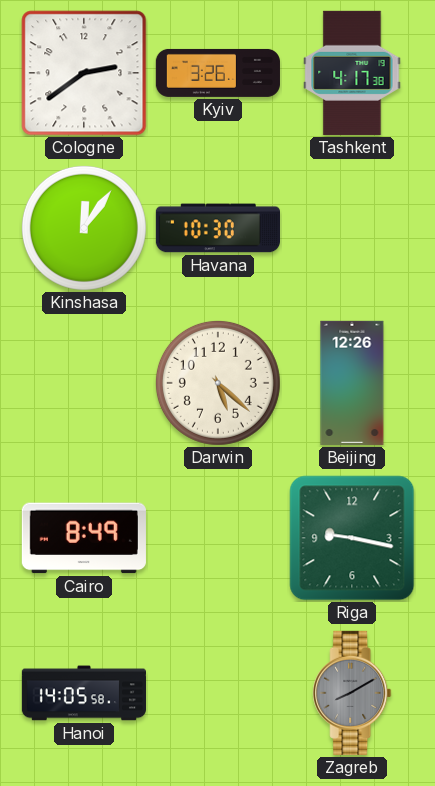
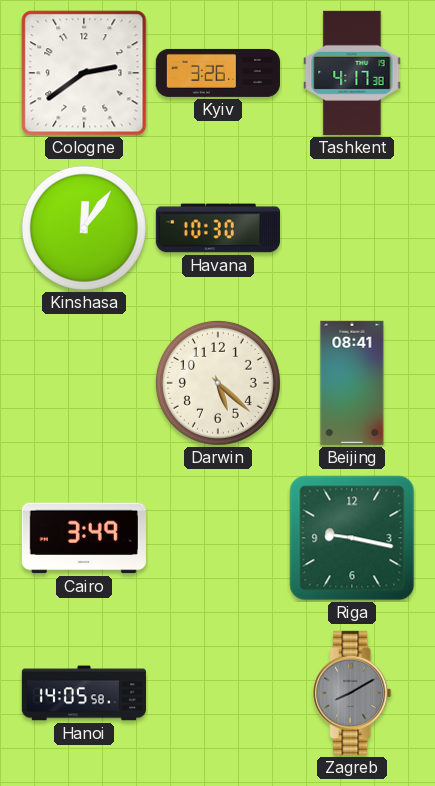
Beijing: 12:26 -> 08:41
Cairo: 8:49 -> 3:49
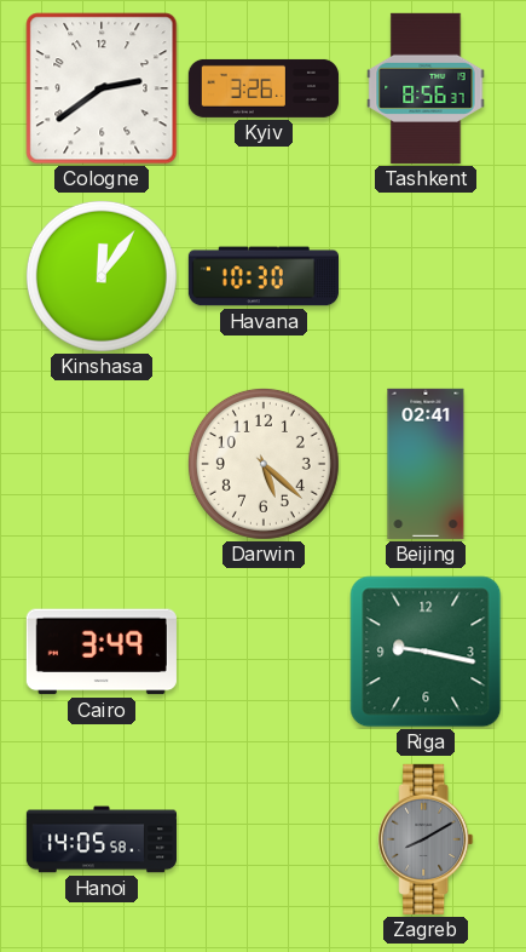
Tashkent: 4:17 -> 8:56
Beijing: 08:41 -> 02:41
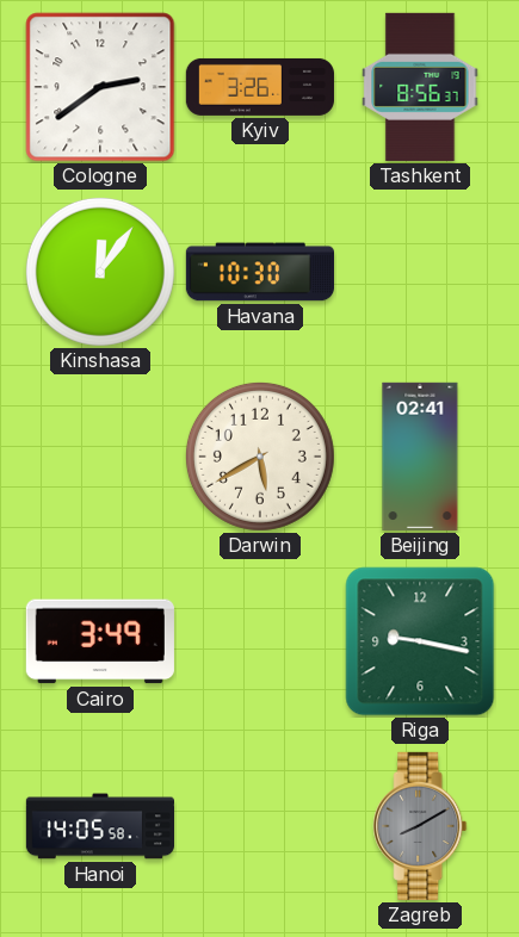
Darwin: 5:22 -> 5:40
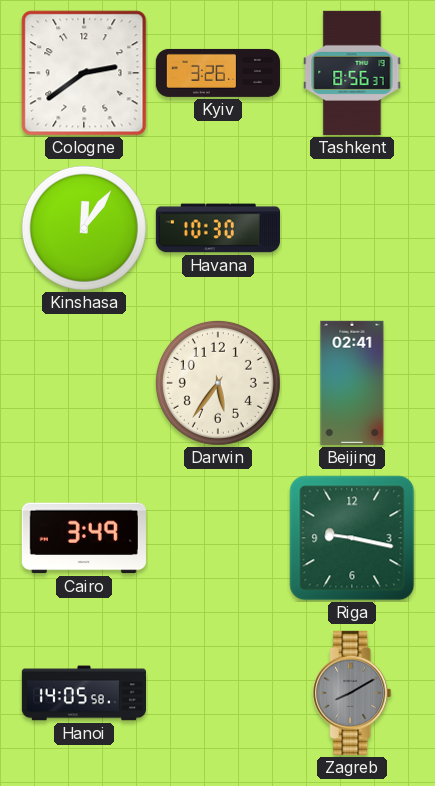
Darwin: 5:40 -> 5:36
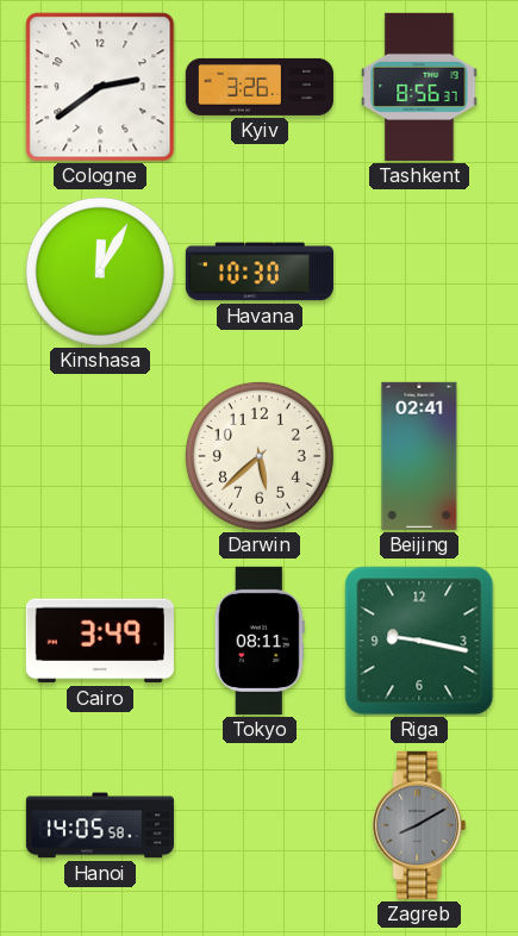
Kinshasa: 12:06 -> 12:05
Darwin: 5:36 -> 5:38
Tokyo: none -> 08:11
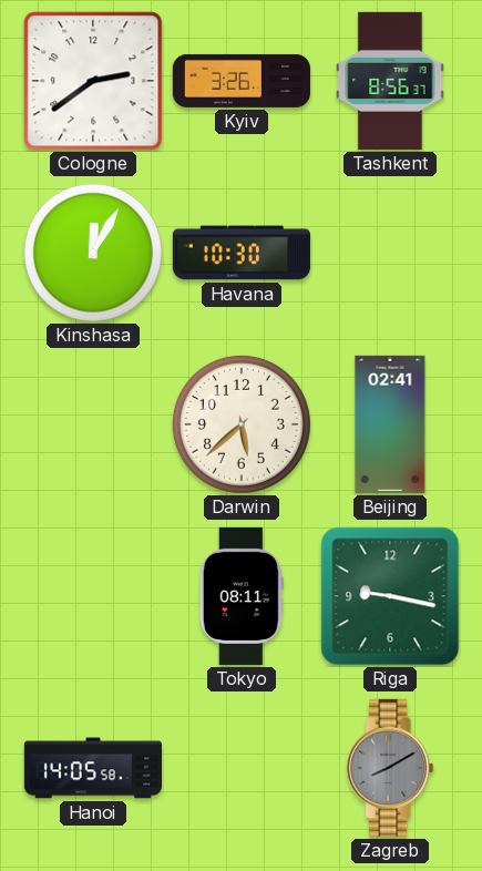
Cairo: 3:49 -> none
